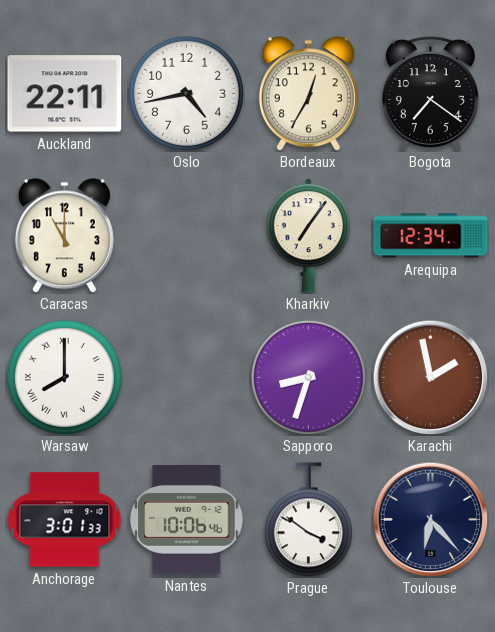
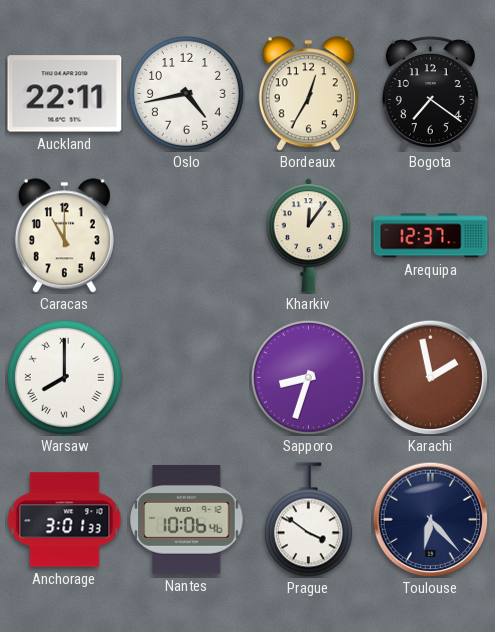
Kharkiv: 7:06 -> 12:06
Arequipa: 12:34 -> 12:37
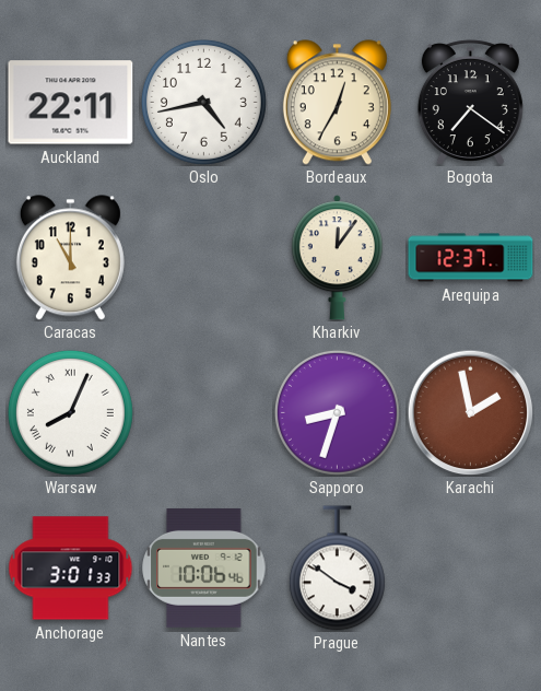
Warsaw: 8:00 -> 8:04
Toulouse: 6:23 -> none
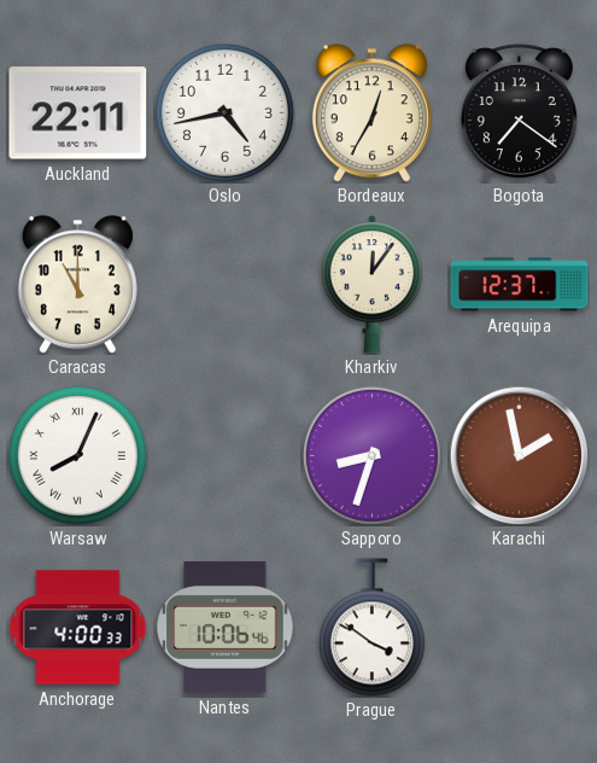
Anchorage: 3:01 -> 4:00
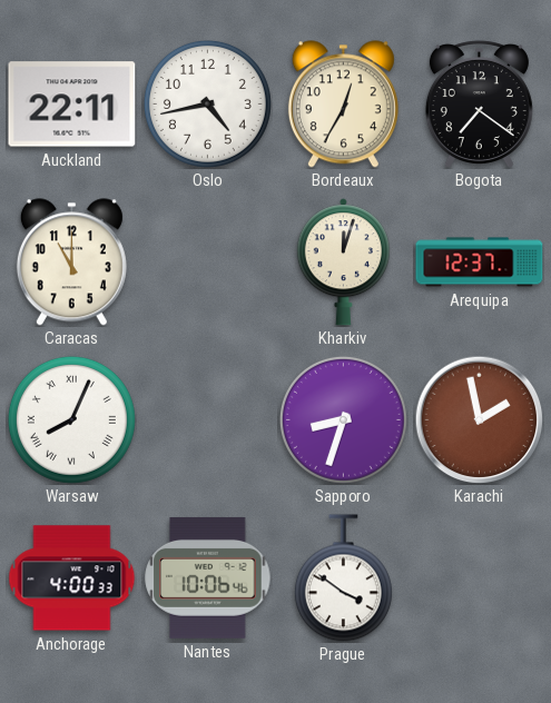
Kharkiv: 12:06 -> 12:03
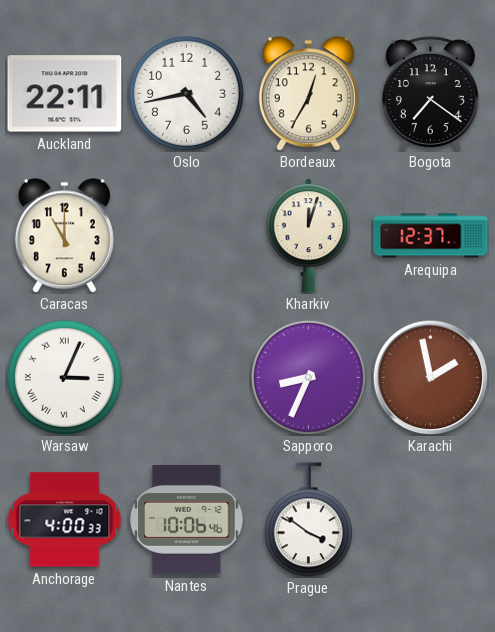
Warsaw: 8:04 -> 3:04
Sapporo: 8:33 -> 8:34
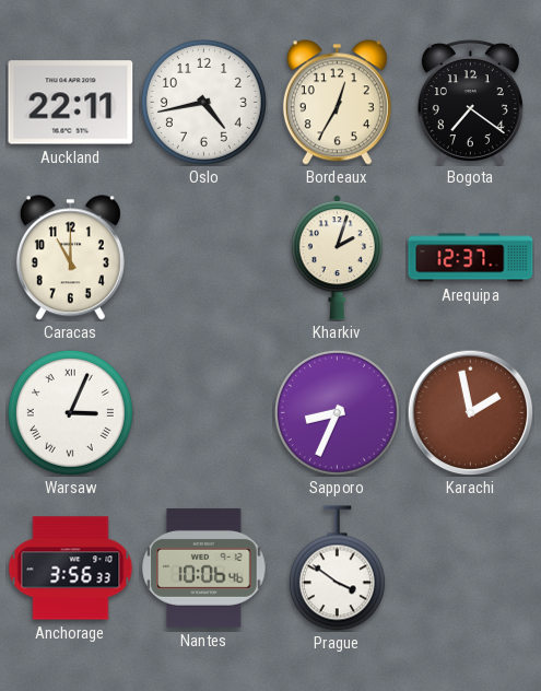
Kharkiv: 12:03 -> 2:03
Anchorage: 4:00 -> 3:56
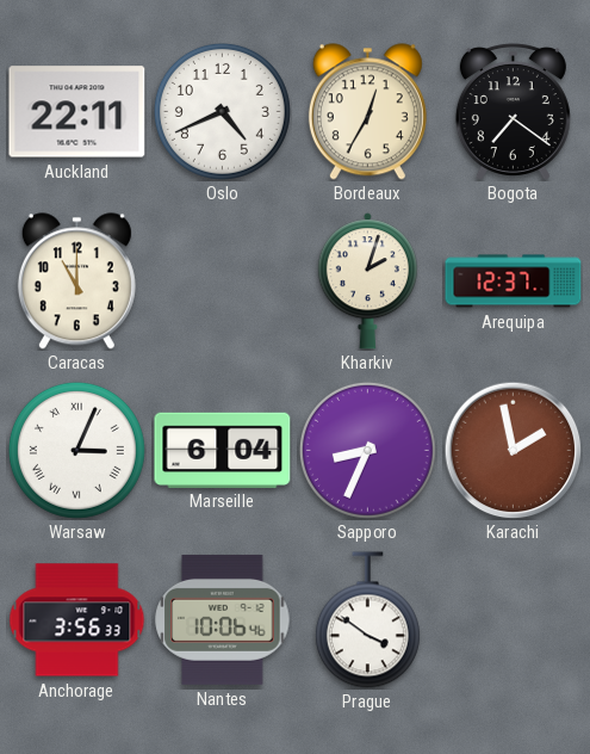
Oslo: 4:43 -> 4:41
Marseille: none -> 6:04
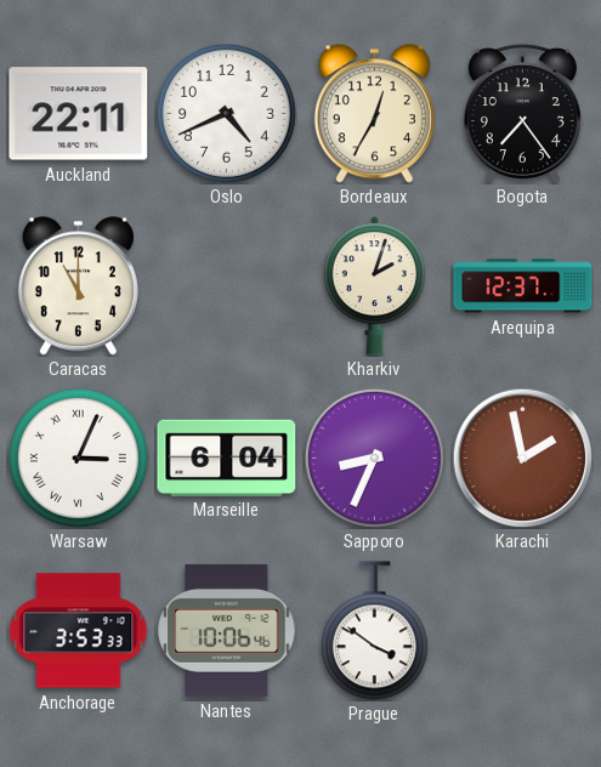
Bogota: 7:21 -> 7:24
Anchorage: 3:56 -> 3:53
